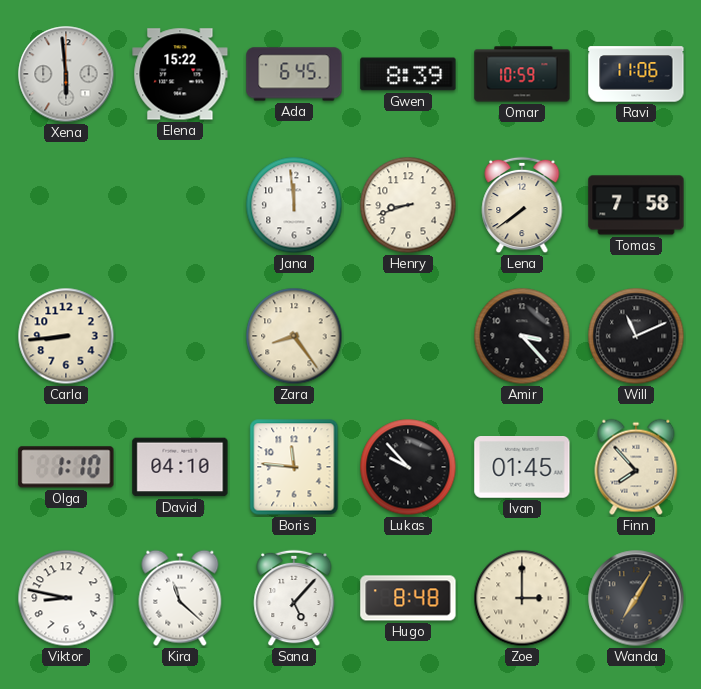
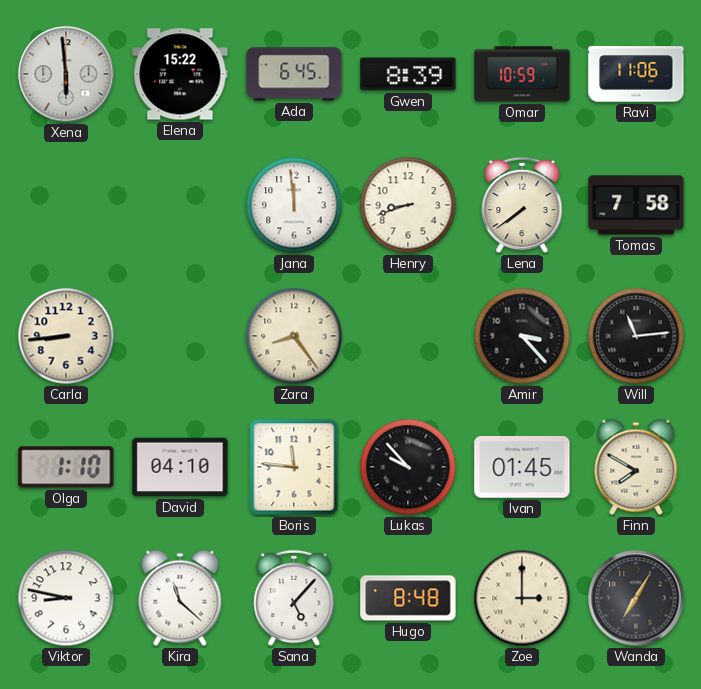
Will: 11:11 -> 11:14
Finn: 7:53 -> 7:50
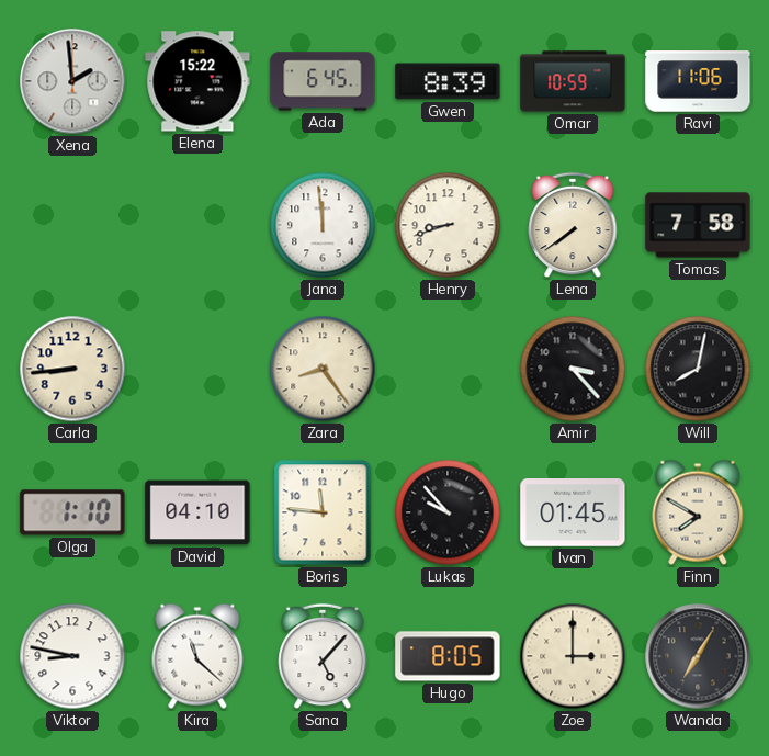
Xena: 5:59 -> 1:59
Will: 11:14 -> 8:02
Hugo: 8:48 -> 8:05
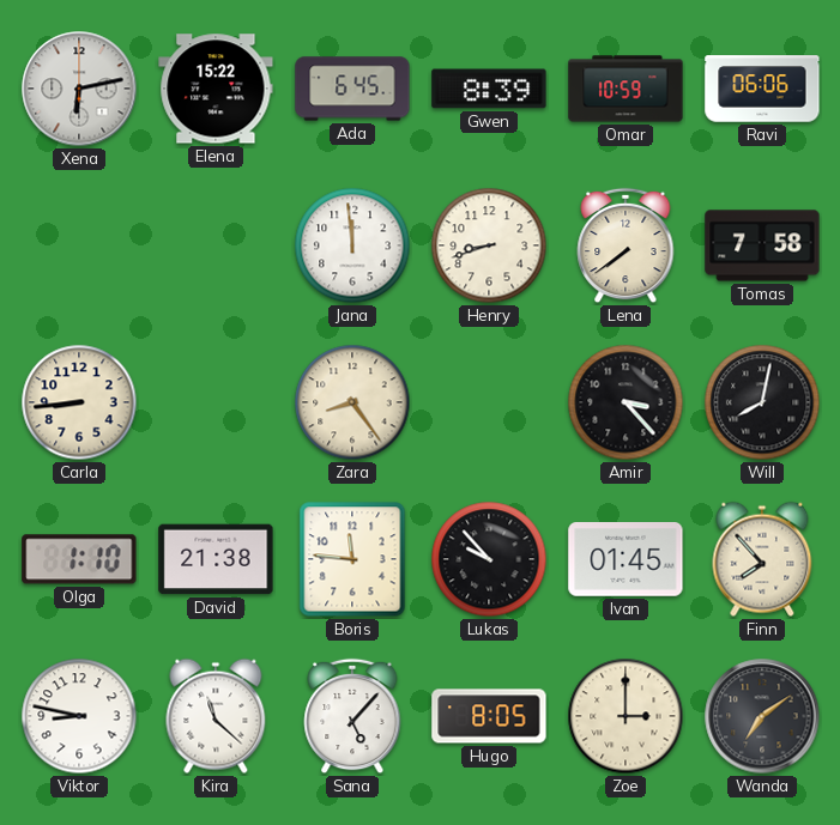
Xena: 1:59 -> 6:13
Ravi: 11:06 -> 06:06
David: 04:10 -> 21:38
Finn: 7:50 -> 7:53
Wanda: 7:05 -> 7:09
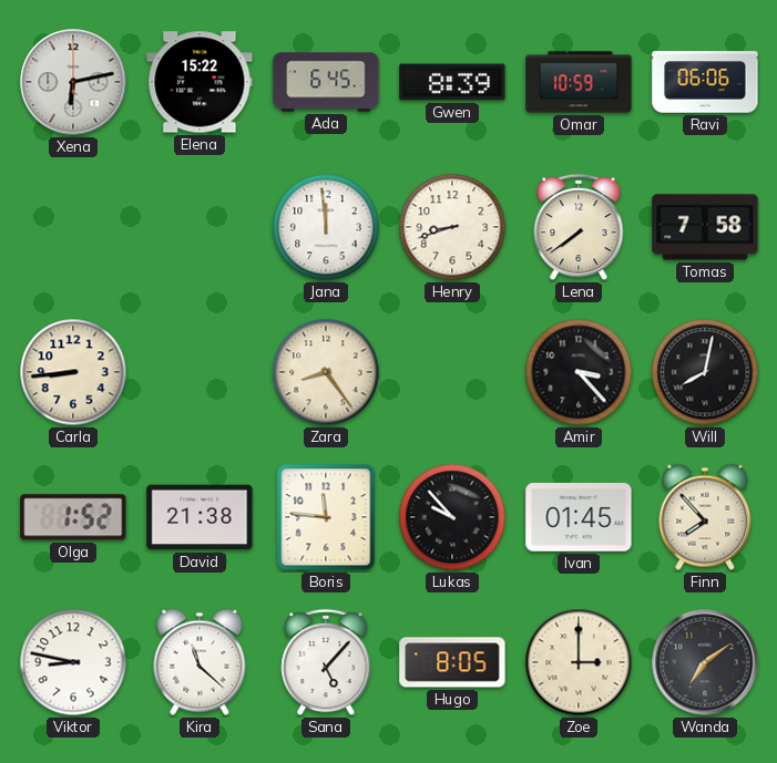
Olga: 1:10 -> 1:52
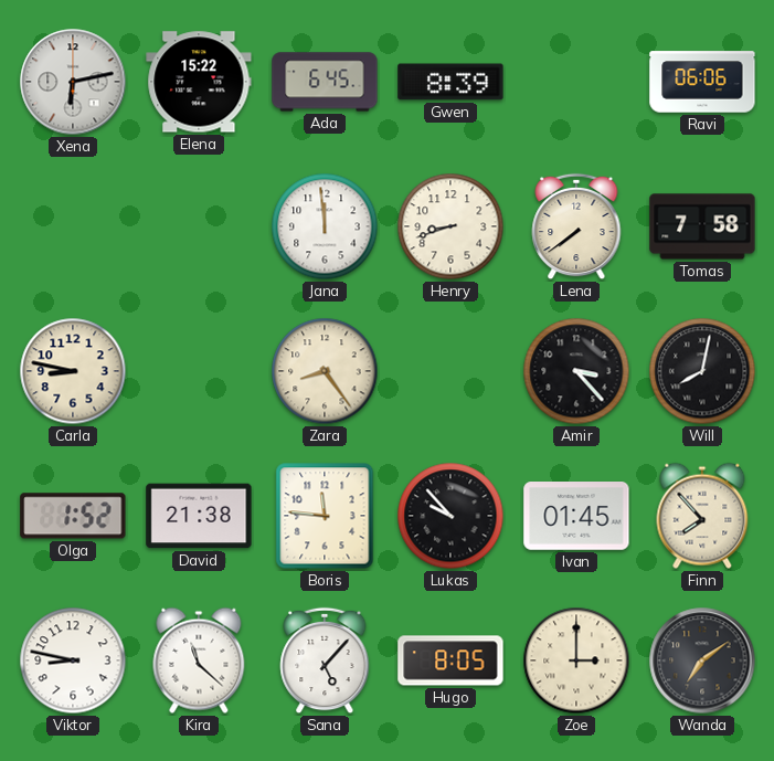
Omar: 10:59 -> none
Carla: 8:44 -> 8:47
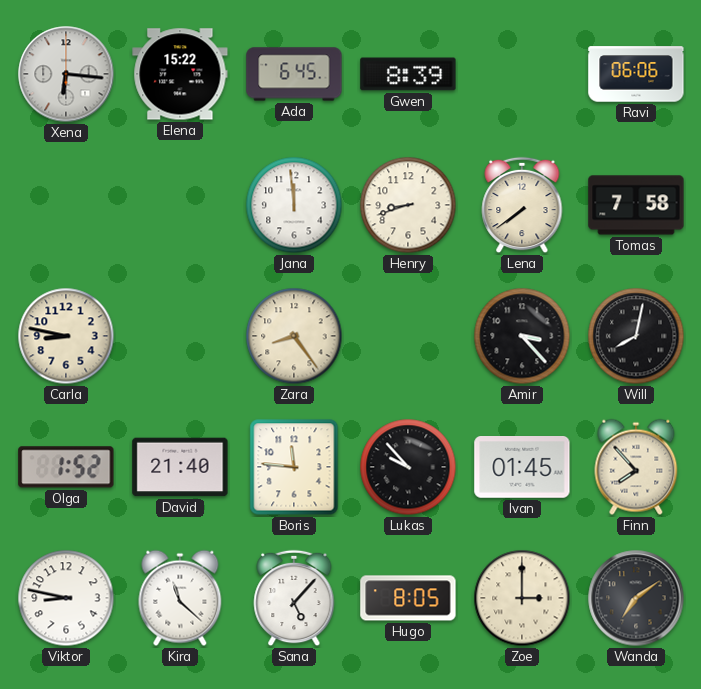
Xena: 6:13 -> 6:16
David: 21:38 -> 21:40
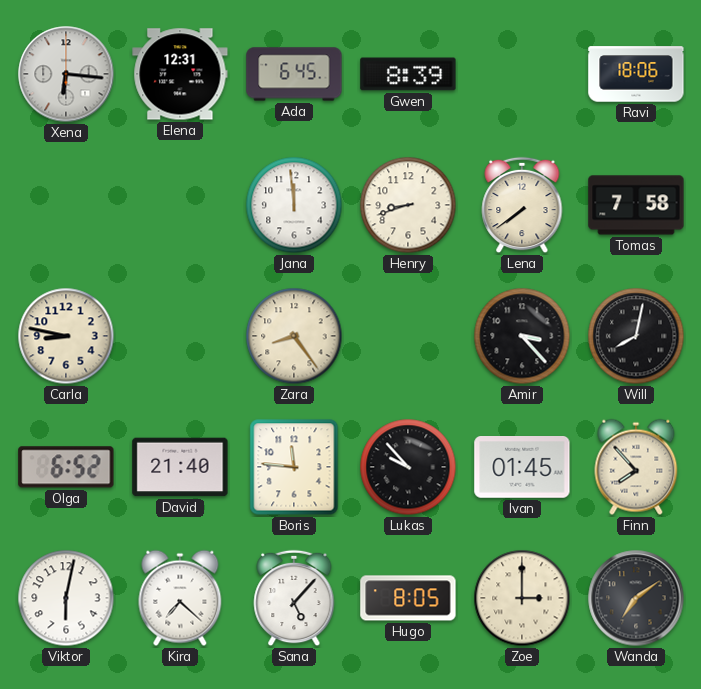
Elena: 15:22 -> 12:31
Ravi: 06:06 -> 18:06
Olga: 1:52 -> 6:52
Viktor: 8:47 -> 6:02
Kira: 11:22 -> 7:22
